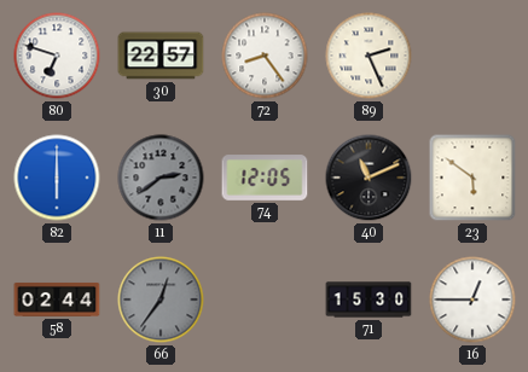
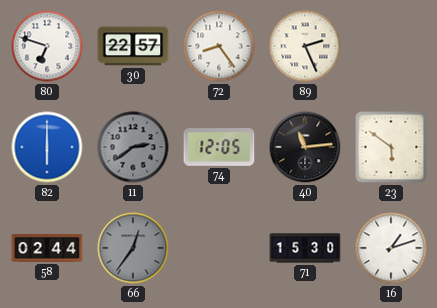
40: 11:11 -> 11:14
16: 12:45 -> 1:12
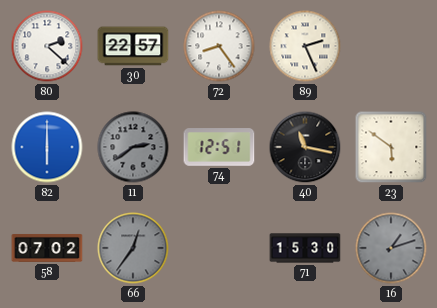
80: 6:48 -> 2:22
74: 12:05 -> 12:51
40: 11:14 -> 11:17
58: 02:44 -> 07:02
16 dial: white -> grey
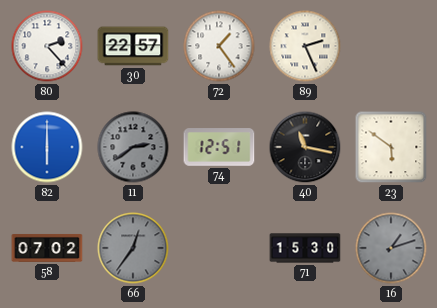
80: 2:22 -> 2:23
72: 8:24 -> 1:24
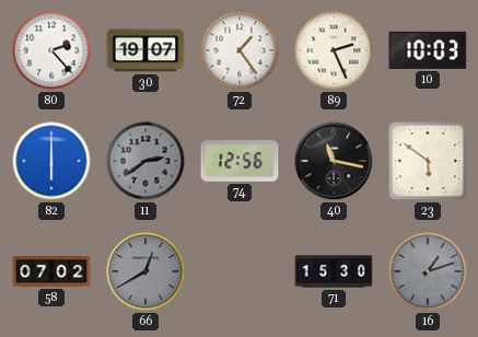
30: 22:57 -> 19:07
10: none -> 10:03
74: 12:51 -> 12:56
66: 12:36 -> 12:40
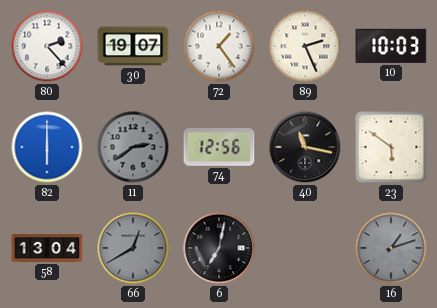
58: 07:02 -> 13:04
6: none -> 7:02
71: 15:30 -> none
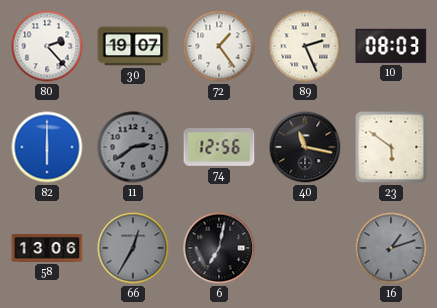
10: 10:03 -> 08:03
58: 13:04 -> 13:06
66: 12:40 -> 12:35
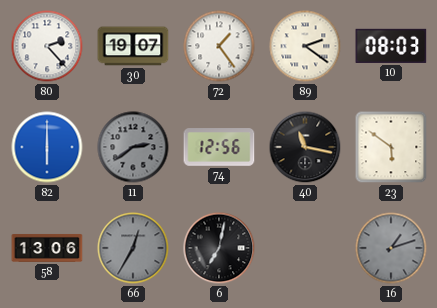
89: 2:26 -> 2:21
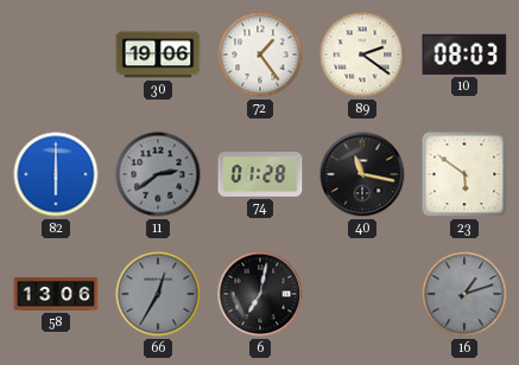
80: 2:23 -> none
30: 19:07 -> 19:06
74: 12:56 -> 01:28
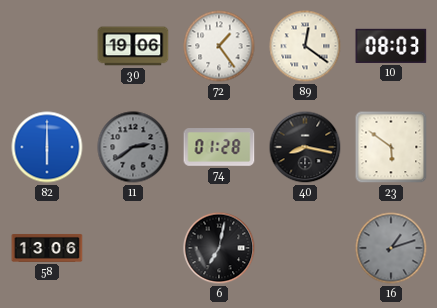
89: 2:21 -> 12:21
40: 11:17 -> 8:17
66: 12:35 -> none
